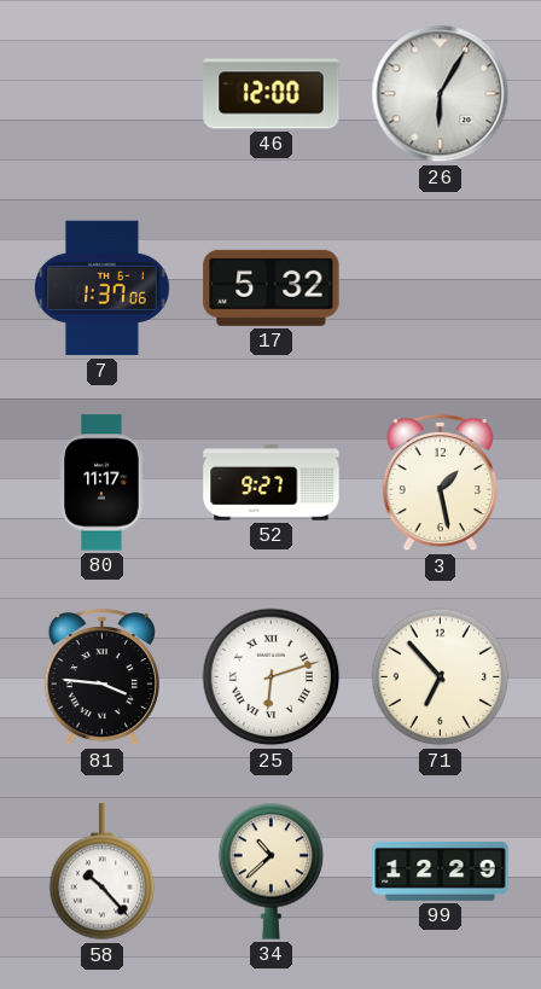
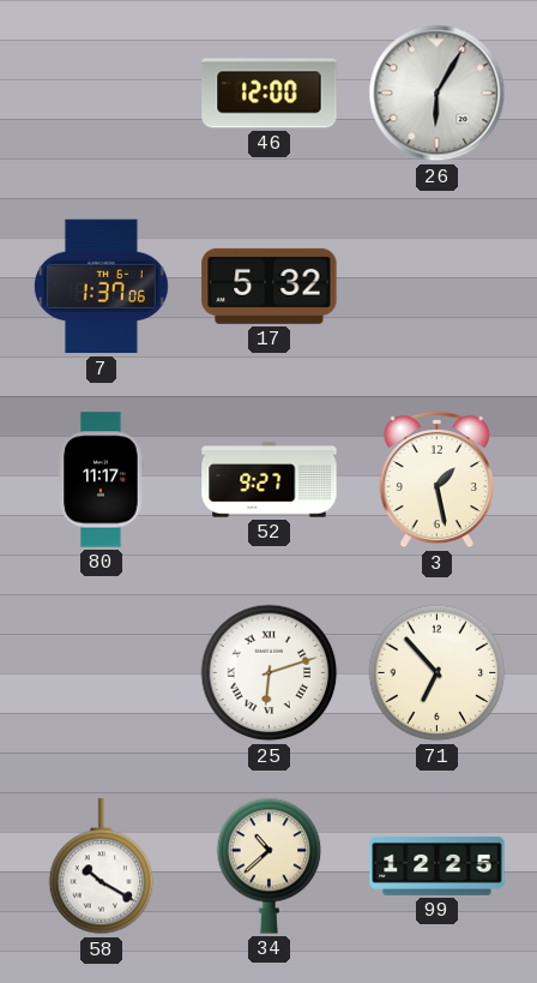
81: 3:46 -> none
58: 10:23 -> 10:20
99: 12:29 -> 12:25
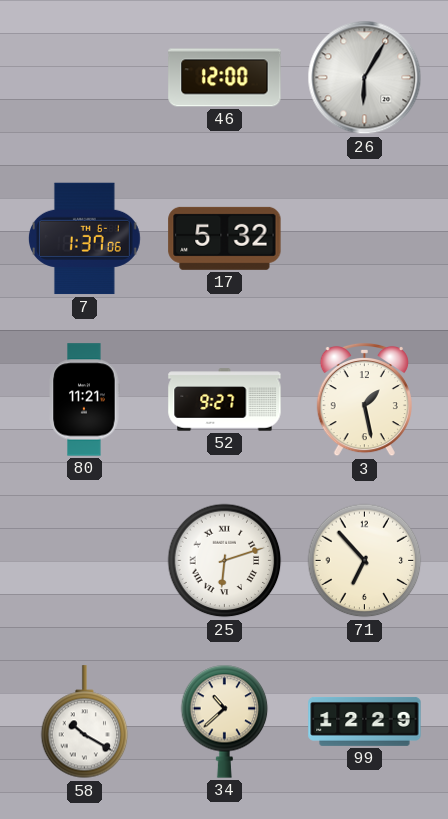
80: 11:17 -> 11:21
99: 12:25 -> 12:29
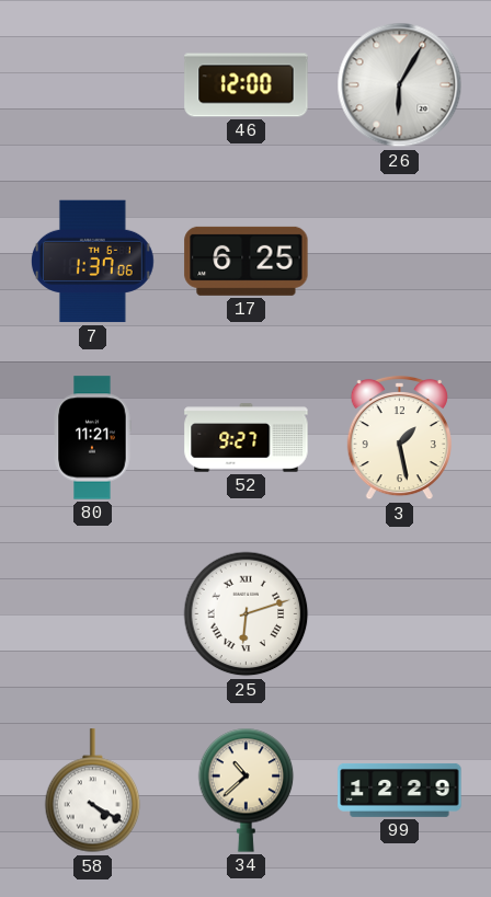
17: 5:32 -> 6:25
71: 6:53 -> none
58: 10:20 -> 4:20
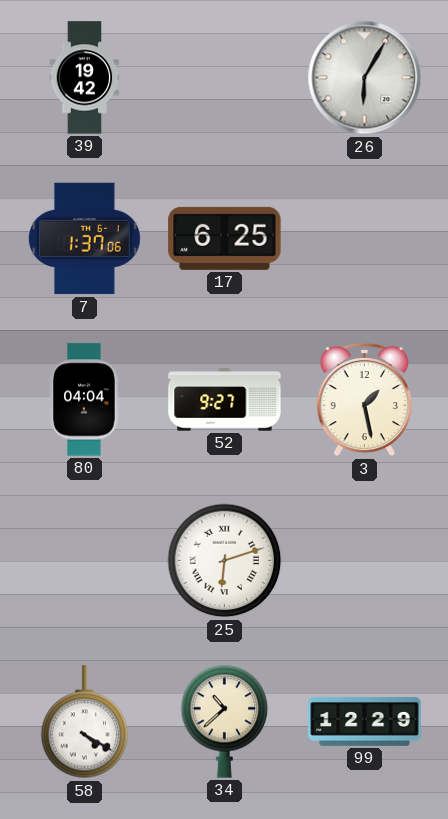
39: none -> 19:42
46: 12:00 -> none
80: 11:21 -> 04:04
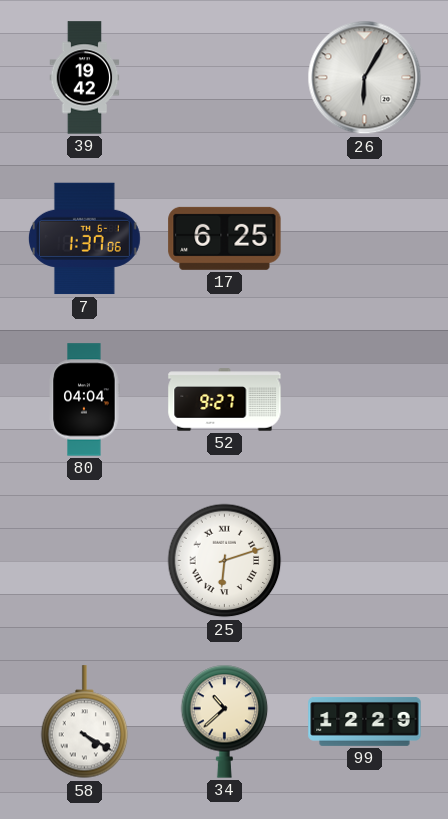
3: 1:28 -> none
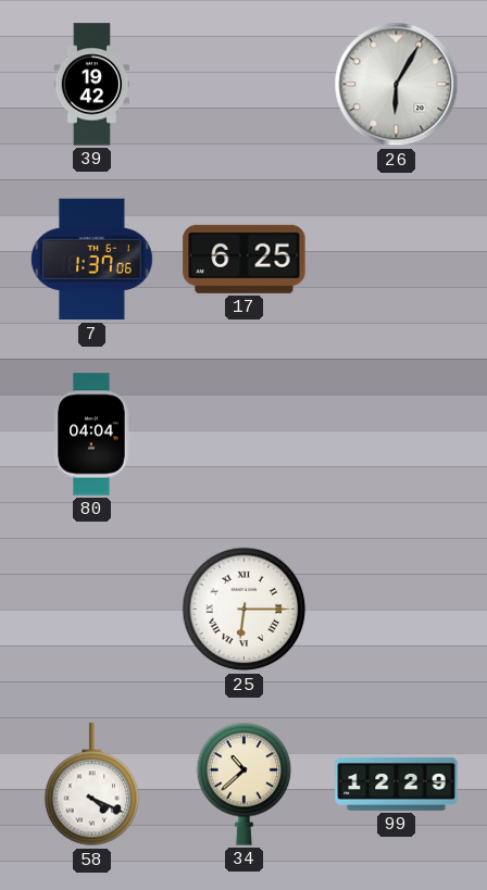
52: 9:27 -> none
25: 6:12 -> 6:15
58: 4:20 -> 4:19
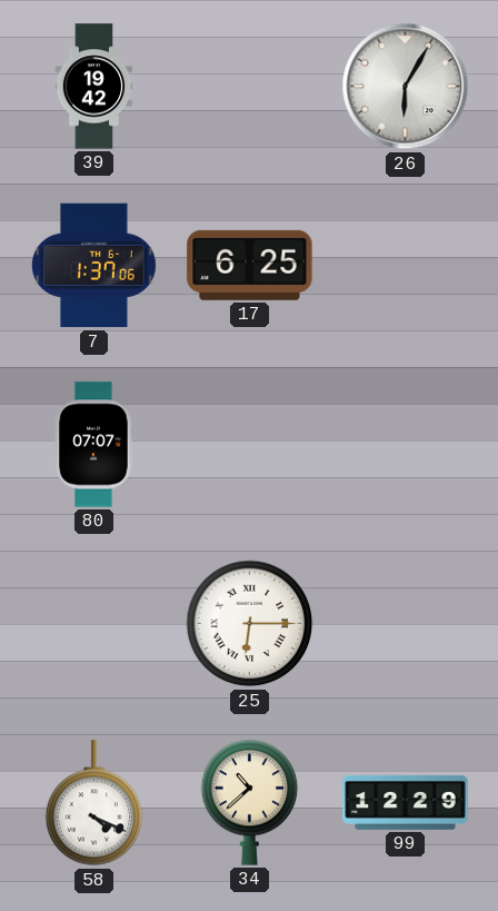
80: 04:04 -> 07:07
